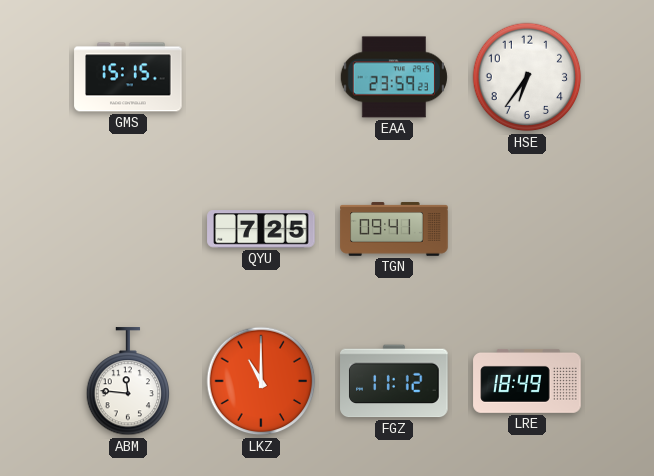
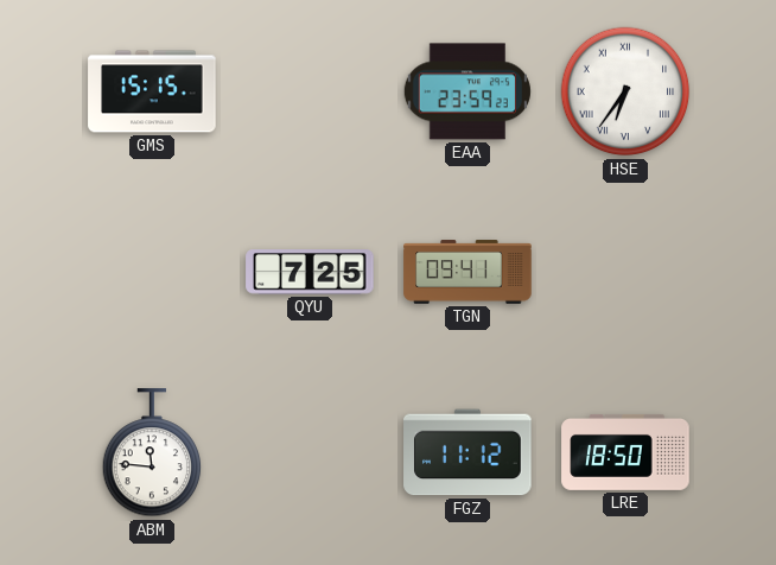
HSE numerals: Arabic -> Roman
LKZ: 11:00 -> none
LRE: 18:49 -> 18:50
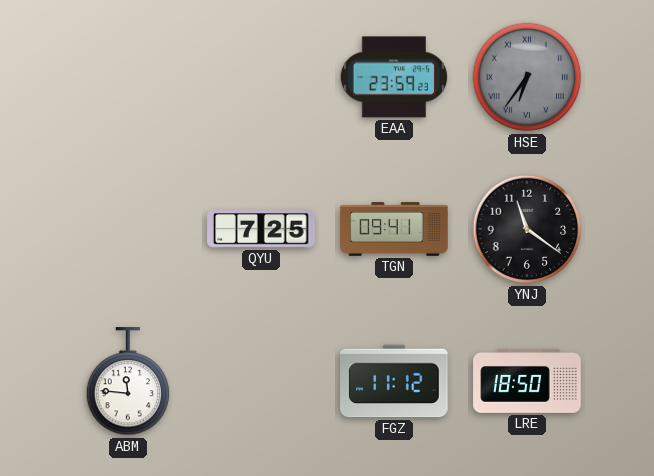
GMS: 15:15 -> none
HSE dial: white -> grey
YNJ: none -> 11:21
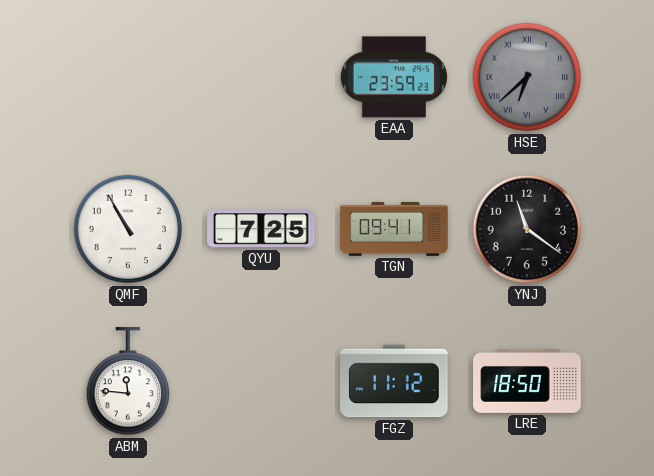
HSE: 6:36 -> 6:38
QMF: none -> 10:55
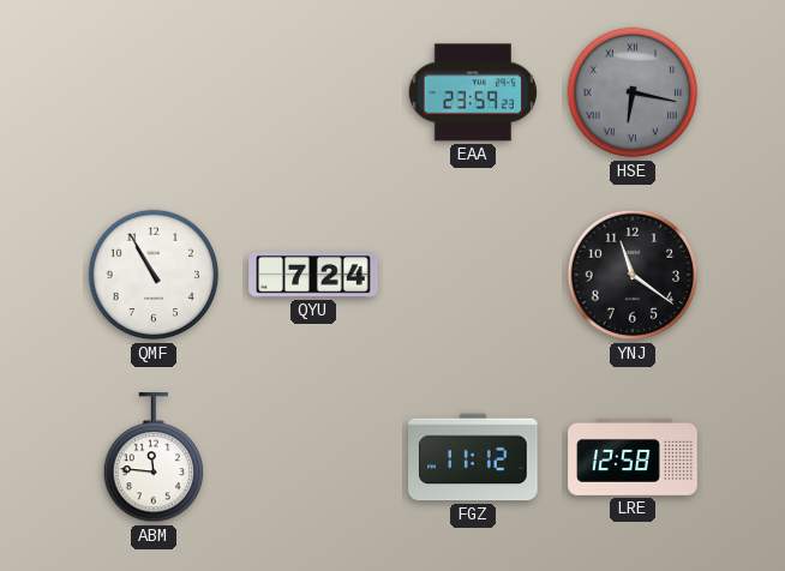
HSE: 6:38 -> 6:17
QYU: 7:25 -> 7:24
TGN: 09:41 -> none
LRE: 18:50 -> 12:58
